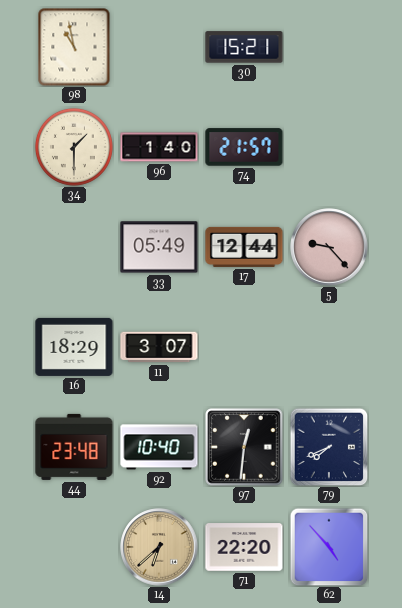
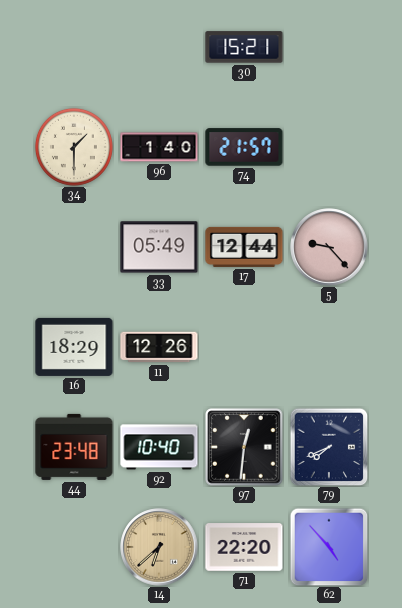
98: 10:58 -> none
11: 3:07 -> 12:26
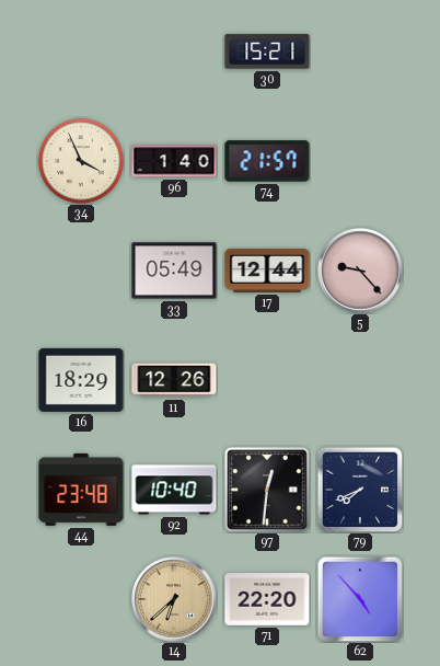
34: 1:30 -> 3:56
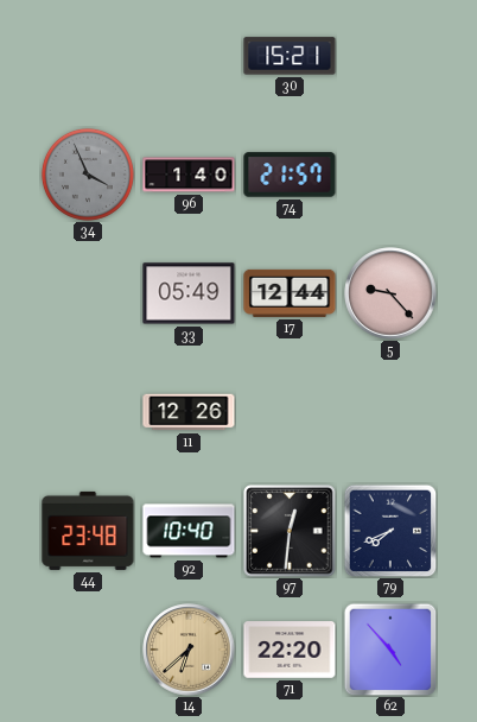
34 dial: cream -> grey
16: 18:29 -> none
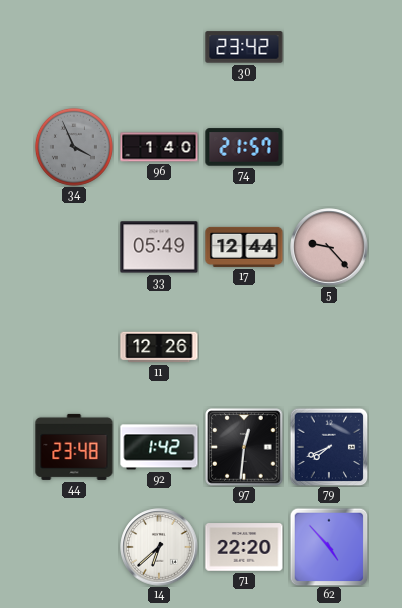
30: 15:21 -> 23:42
92: 10:40 -> 1:42
14 dial: champagne -> white
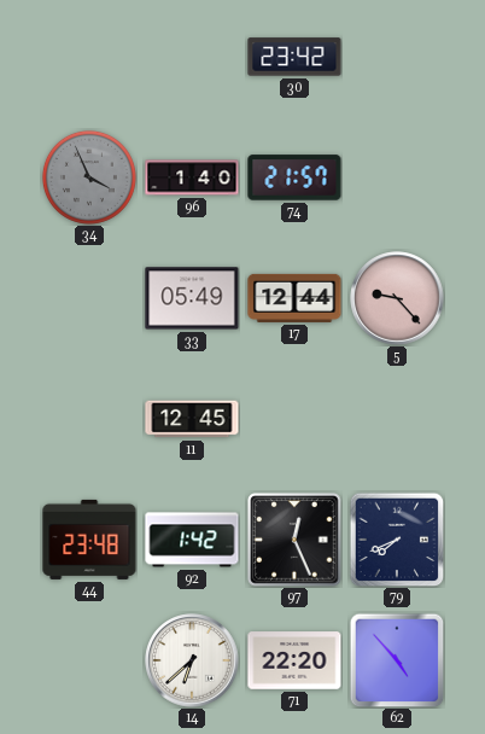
11: 12:26 -> 12:45
97: 12:31 -> 12:26
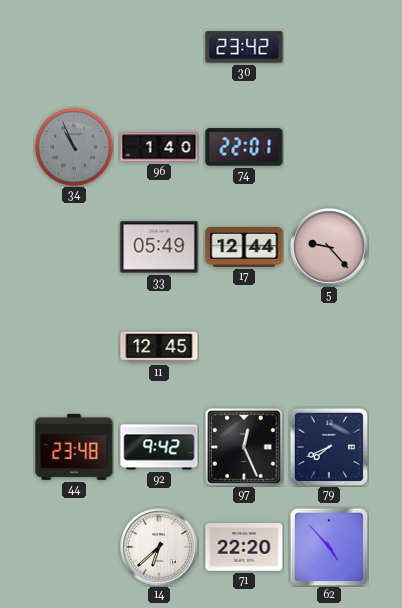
34: 3:56 -> 10:56
74: 21:57 -> 22:01
92: 1:42 -> 9:42
